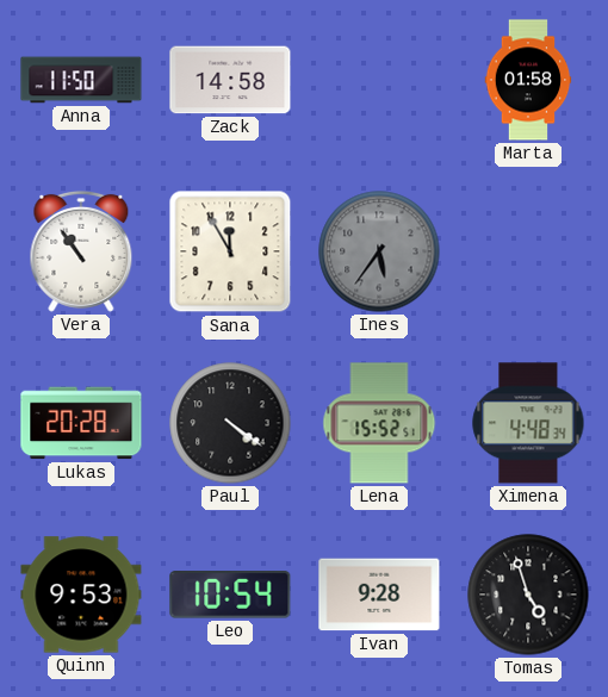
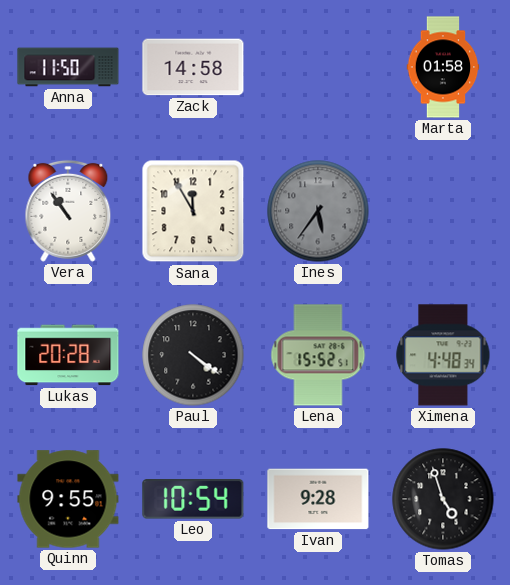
Quinn: 9:53 -> 9:55
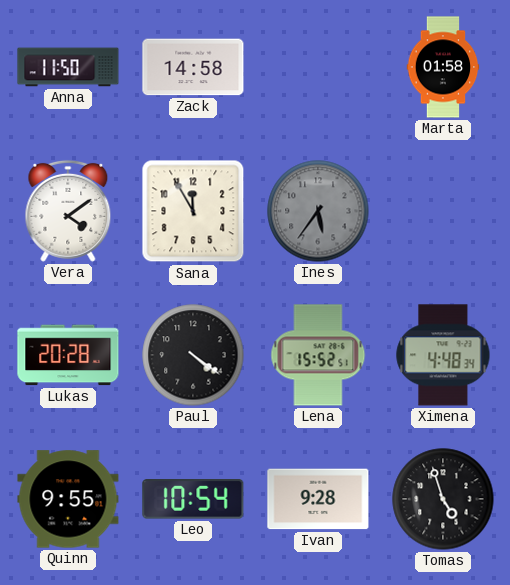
Vera: 10:54 -> 4:09
